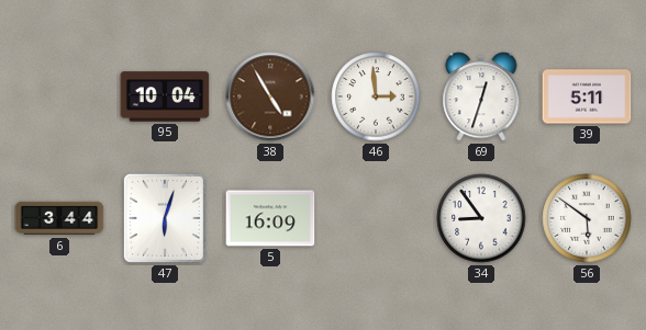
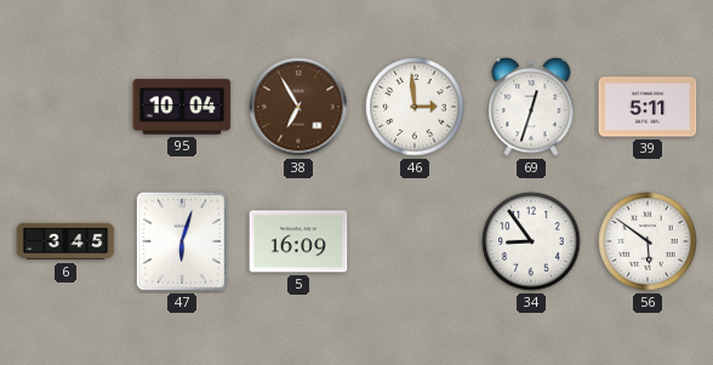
38: 4:55 -> 6:55
6: 3:44 -> 3:45
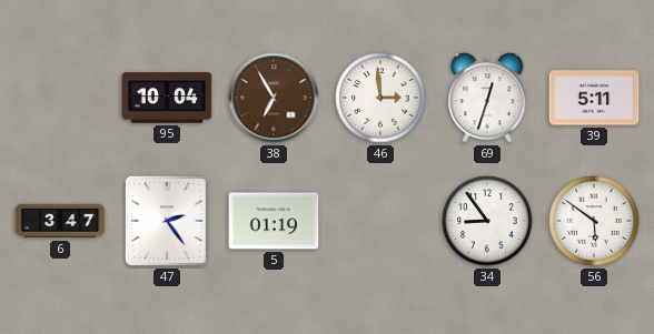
6: 3:45 -> 3:47
47: 6:03 -> 2:24
5: 16:09 -> 01:19
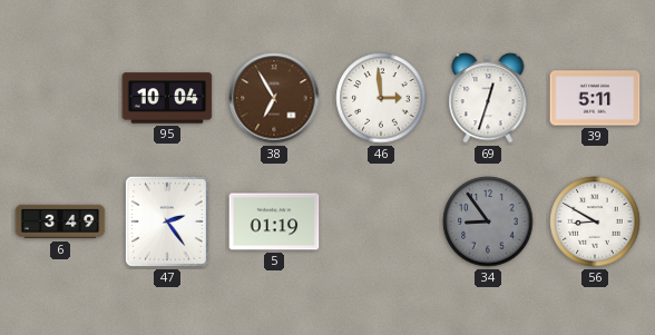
6: 3:47 -> 3:49
34 dial: white -> grey
56: 5:51 -> 8:50
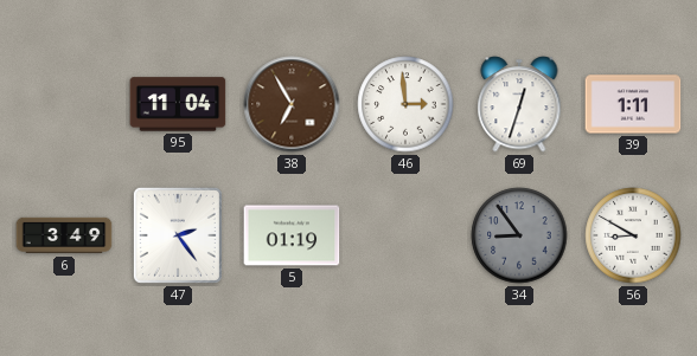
95: 10:04 -> 11:04
39: 5:11 -> 1:11
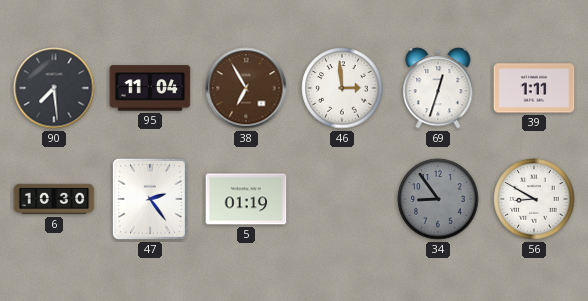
90: none -> 7:29
6: 3:49 -> 10:30
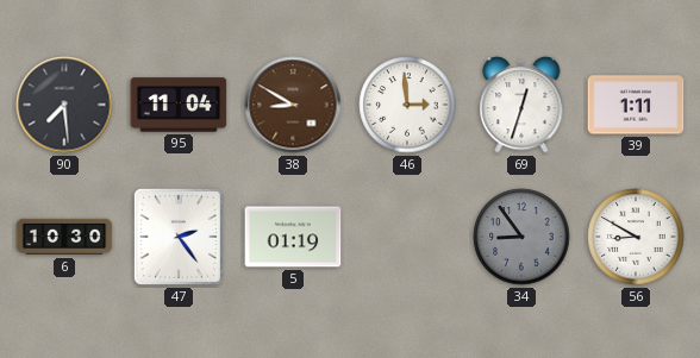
38: 6:55 -> 8:50
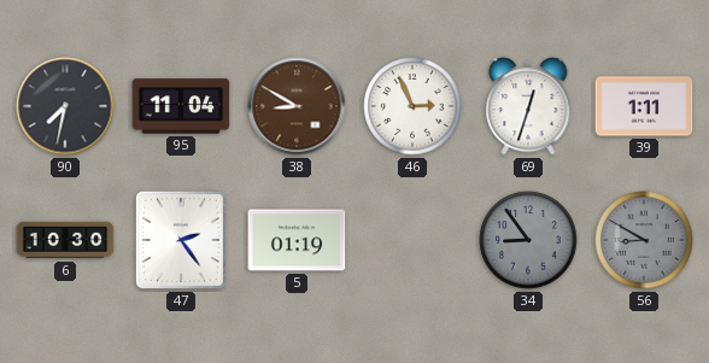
90: 7:29 -> 7:32
46: 2:59 -> 2:56
56 dial: white -> grey
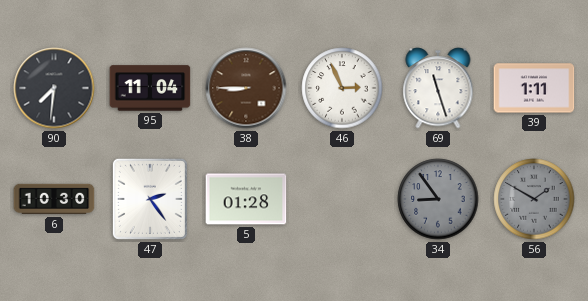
90: 7:32 -> 7:31
38: 8:50 -> 8:45
69: 12:33 -> 11:27
5: 01:19 -> 01:28
56: 8:50 -> 1:50
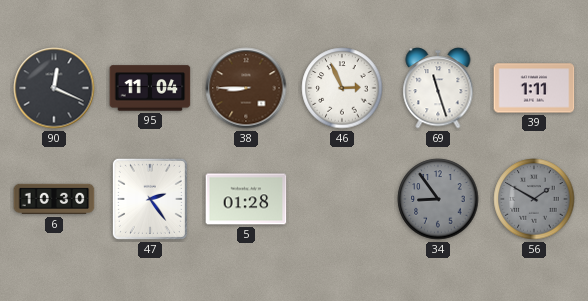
90: 7:31 -> 12:19
